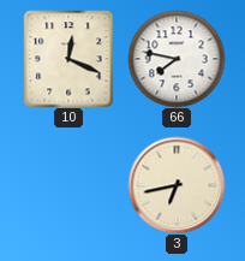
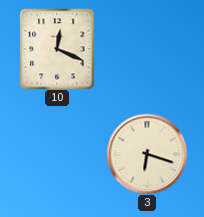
66: 7:47 -> none
3: 6:43 -> 6:18
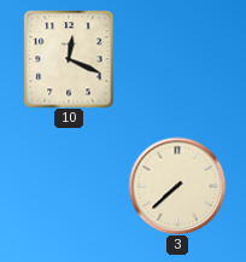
3: 6:18 -> 7:38
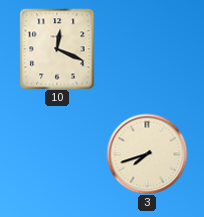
3: 7:38 -> 7:42
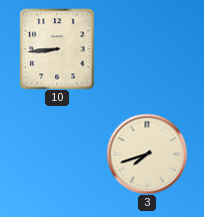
10: 12:19 -> 8:44
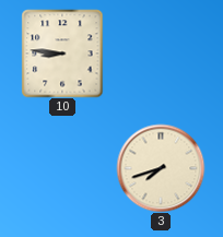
10: 8:44 -> 8:46
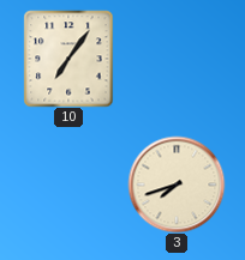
10: 8:46 -> 7:06
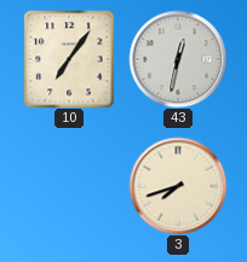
43: none -> 12:32
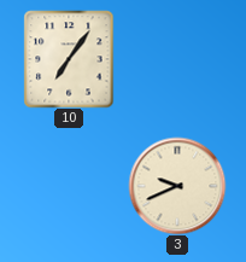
43: 12:32 -> none
3: 7:42 -> 9:41
